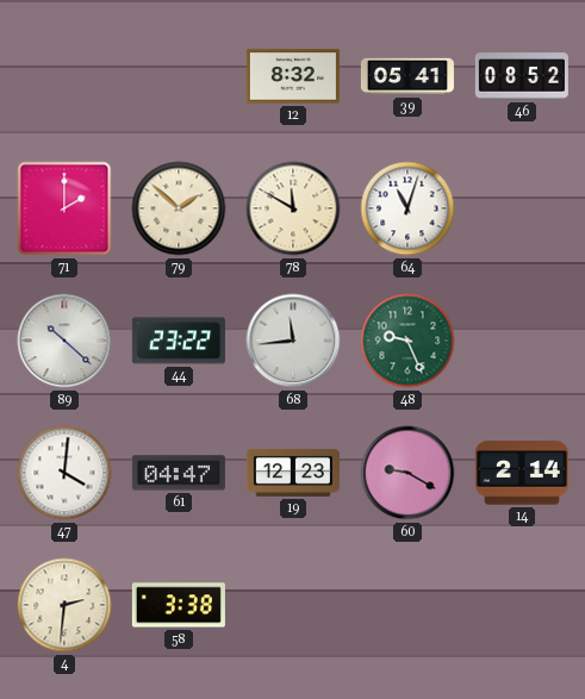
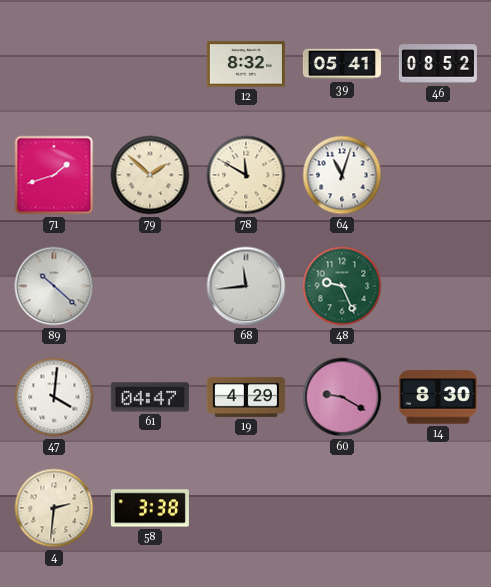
71: 2:00 -> 1:42
44: 23:22 -> none
19: 12:23 -> 4:29
14: 2:14 -> 8:30
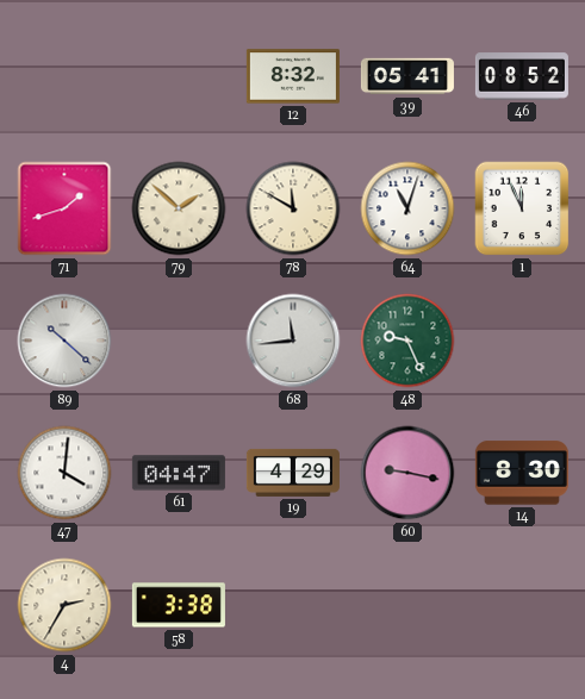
1: none -> 11:56
60: 9:20 -> 9:17
4: 2:31 -> 2:35
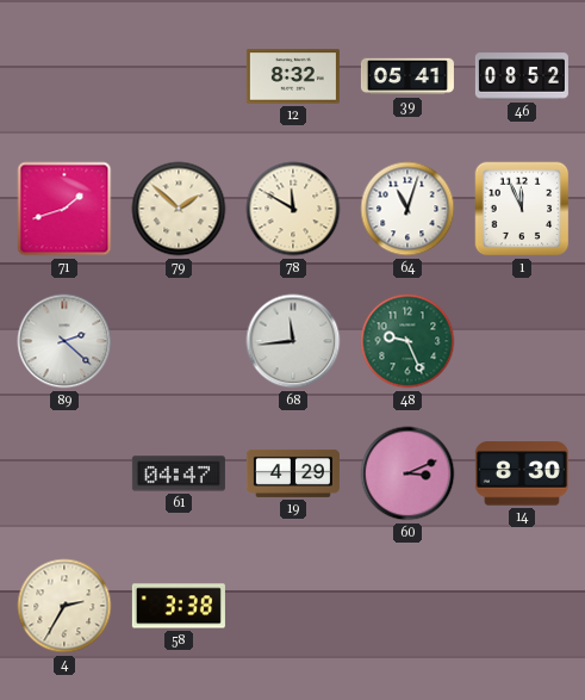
89: 10:22 -> 2:22
47: 4:01 -> none
60: 9:17 -> 3:11
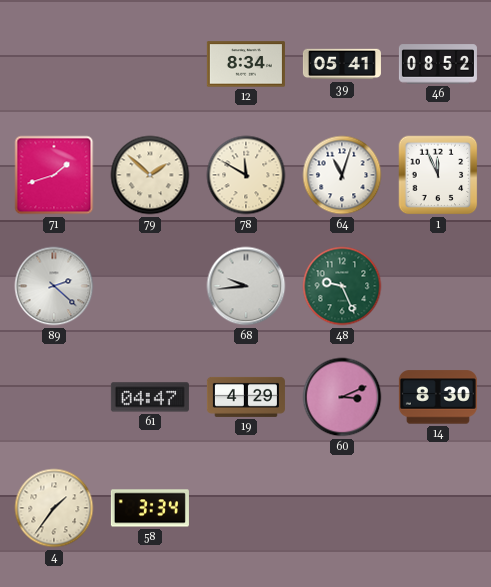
12: 8:32 -> 8:34
68: 11:44 -> 9:44
4: 2:35 -> 1:36
58: 3:38 -> 3:34
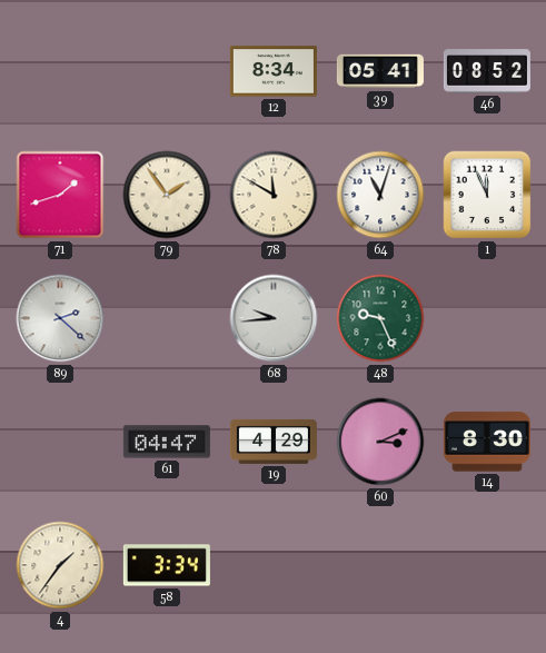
79: 1:52 -> 1:54
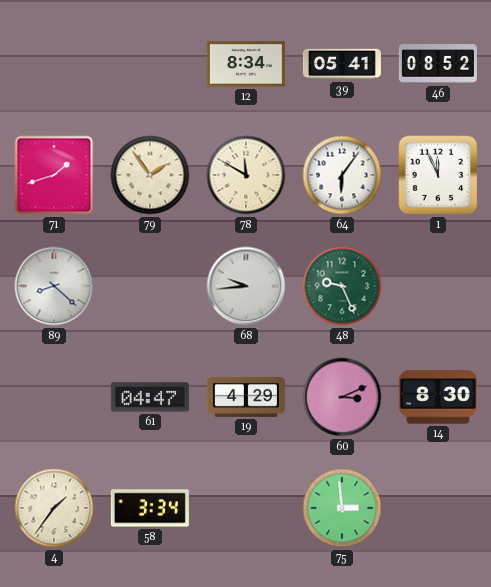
64: 11:03 -> 6:06
89: 2:22 -> 8:22
75: none -> 2:59
